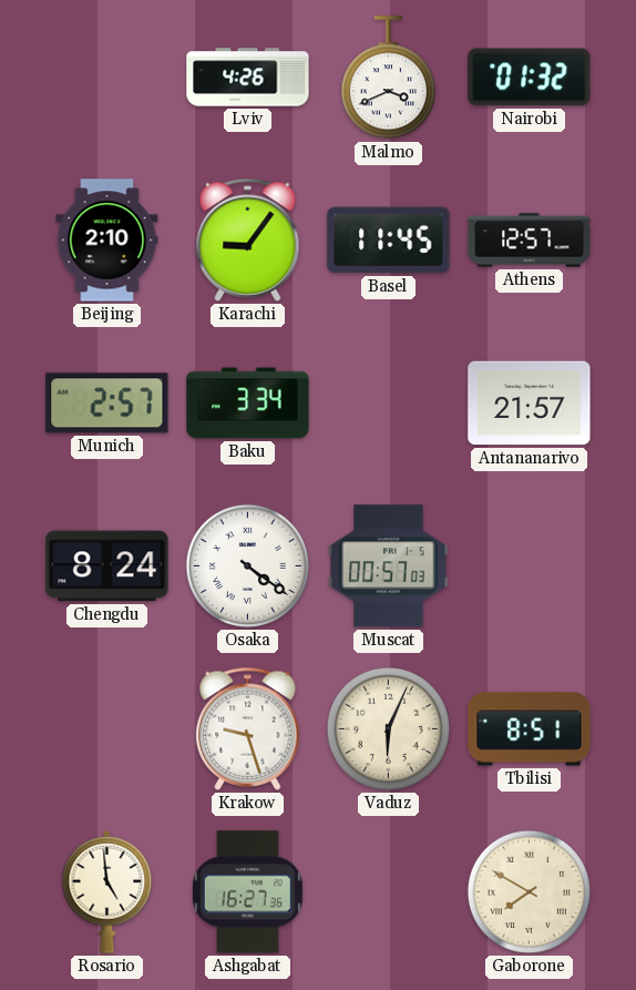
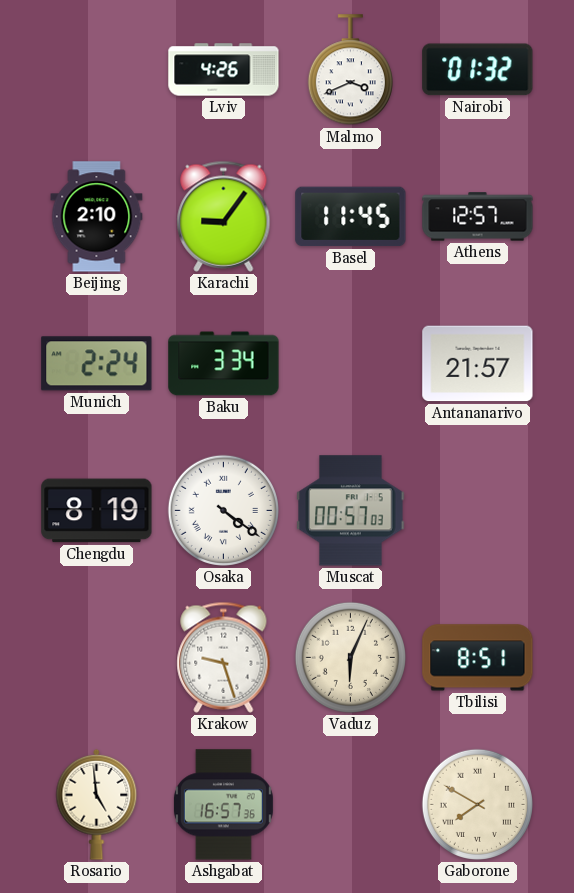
Munich: 2:57 -> 2:24
Chengdu: 8:24 -> 8:19
Ashgabat: 16:27 -> 16:57
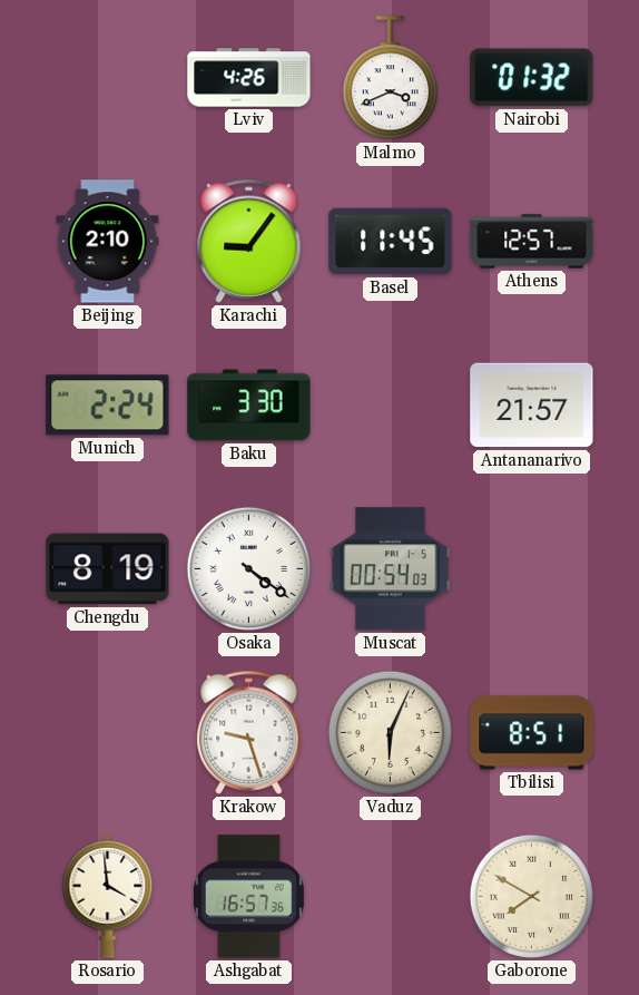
Baku: 3:34 -> 3:30
Muscat: 00:57 -> 00:54
Rosario: 4:59 -> 3:59
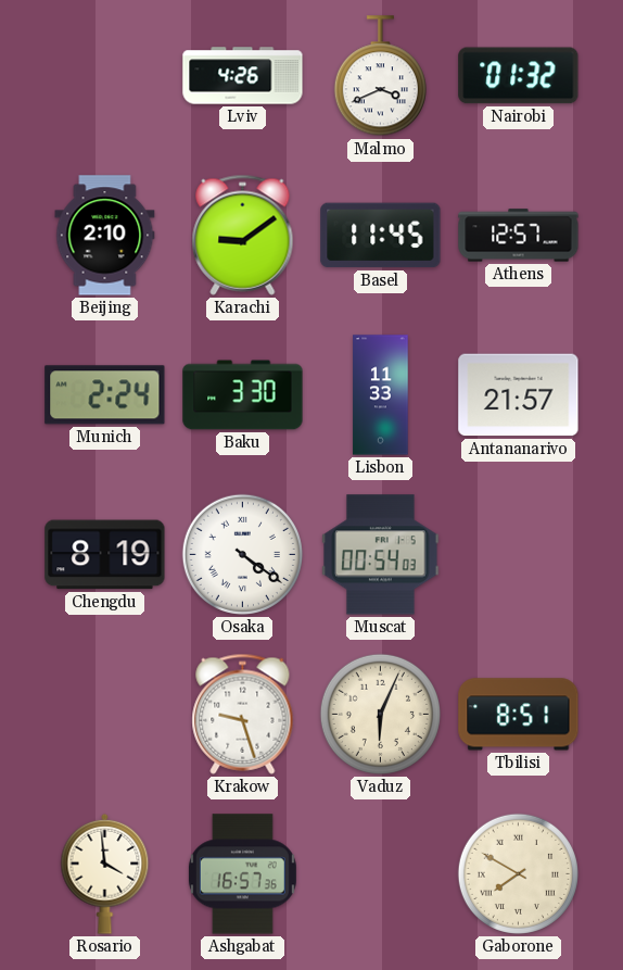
Karachi: 9:06 -> 9:09
Lisbon: none -> 11:33
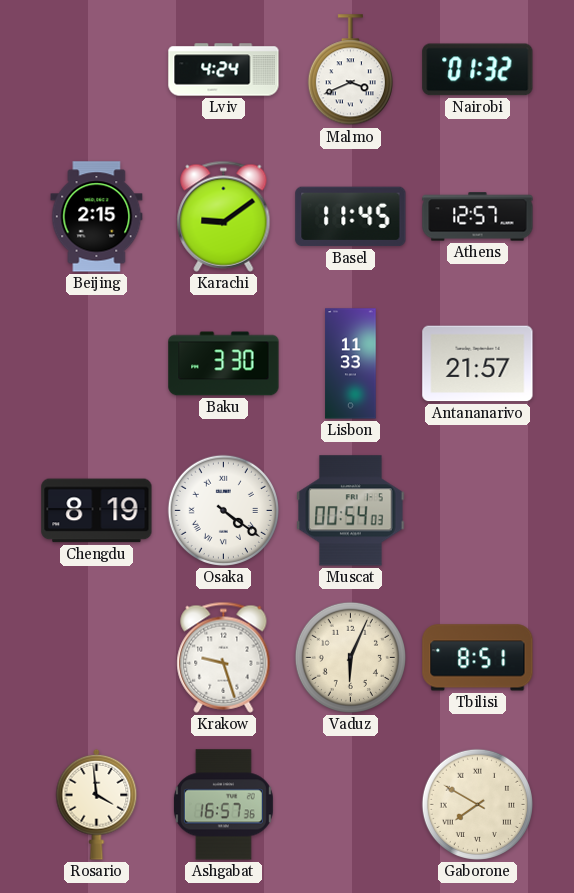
Lviv: 4:26 -> 4:24
Beijing: 2:10 -> 2:15
Munich: 2:24 -> none
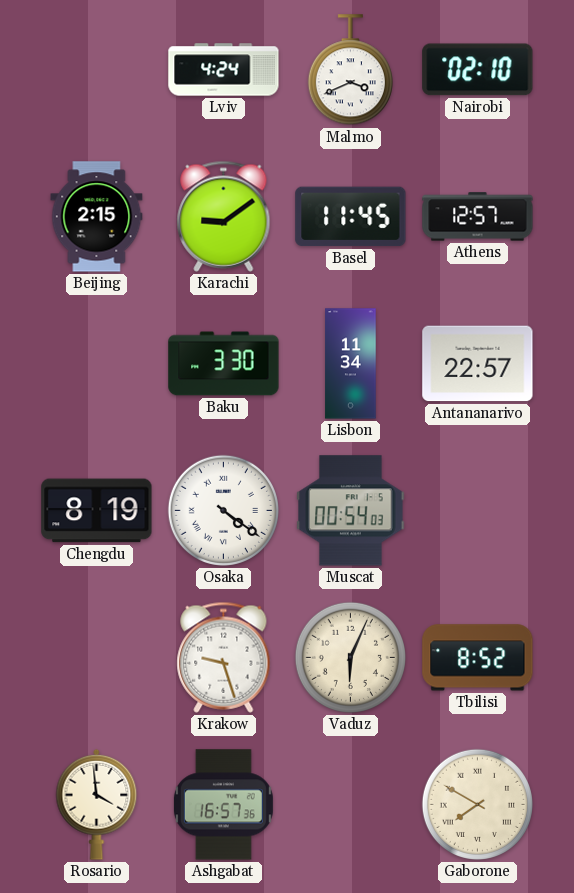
Nairobi: 01:32 -> 02:10
Lisbon: 11:33 -> 11:34
Antananarivo: 21:57 -> 22:57
Tbilisi: 8:51 -> 8:52
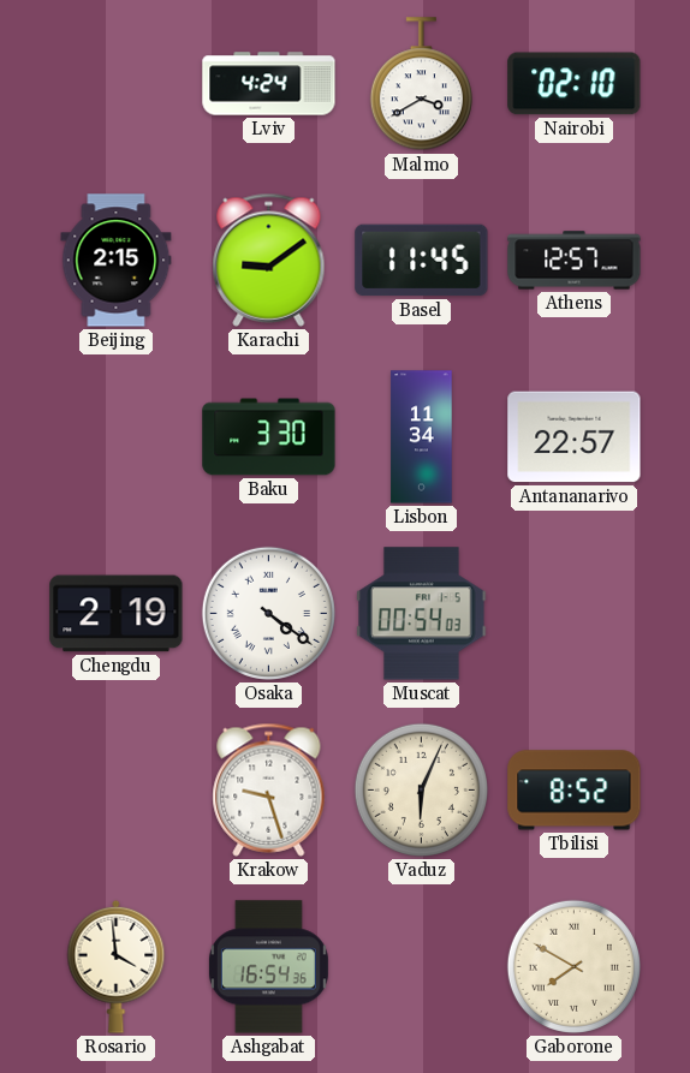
Malmo: 3:41 -> 3:40
Chengdu: 8:19 -> 2:19
Ashgabat: 16:57 -> 16:54
